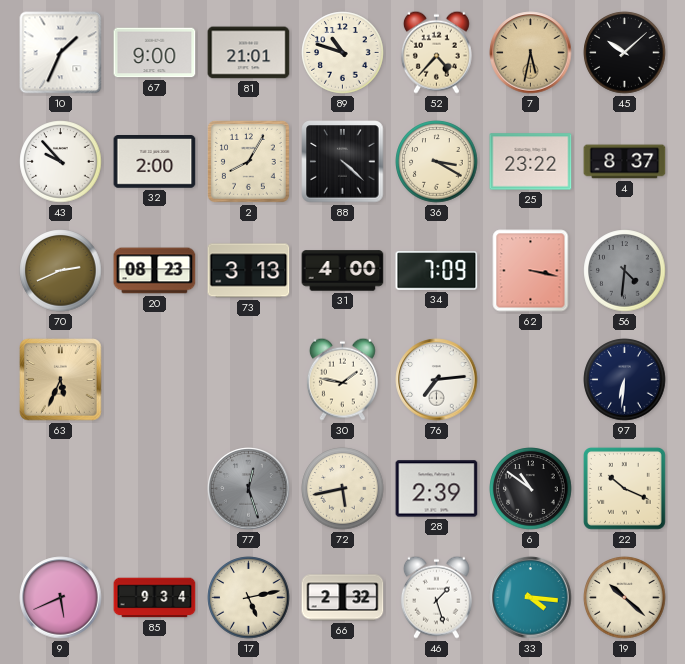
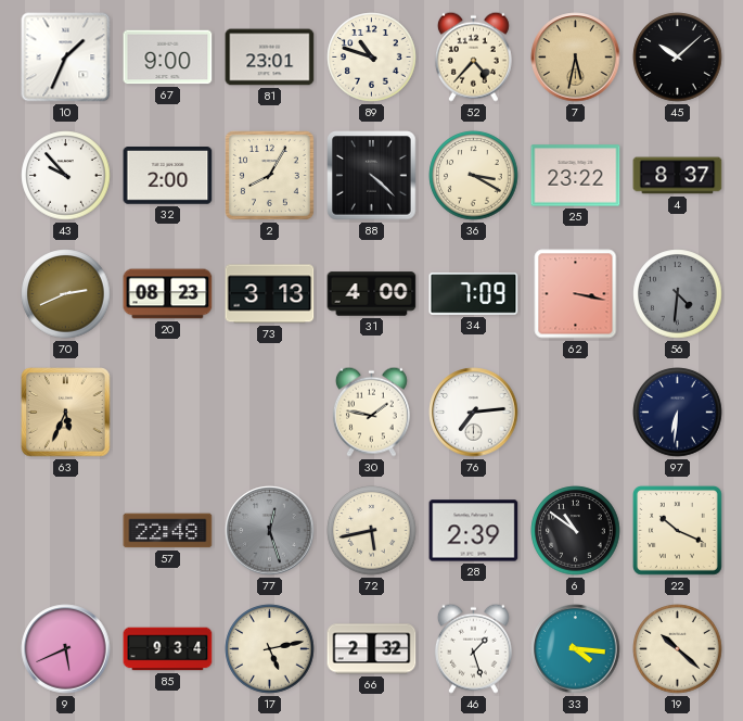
81: 21:01 -> 23:01
57: none -> 22:48
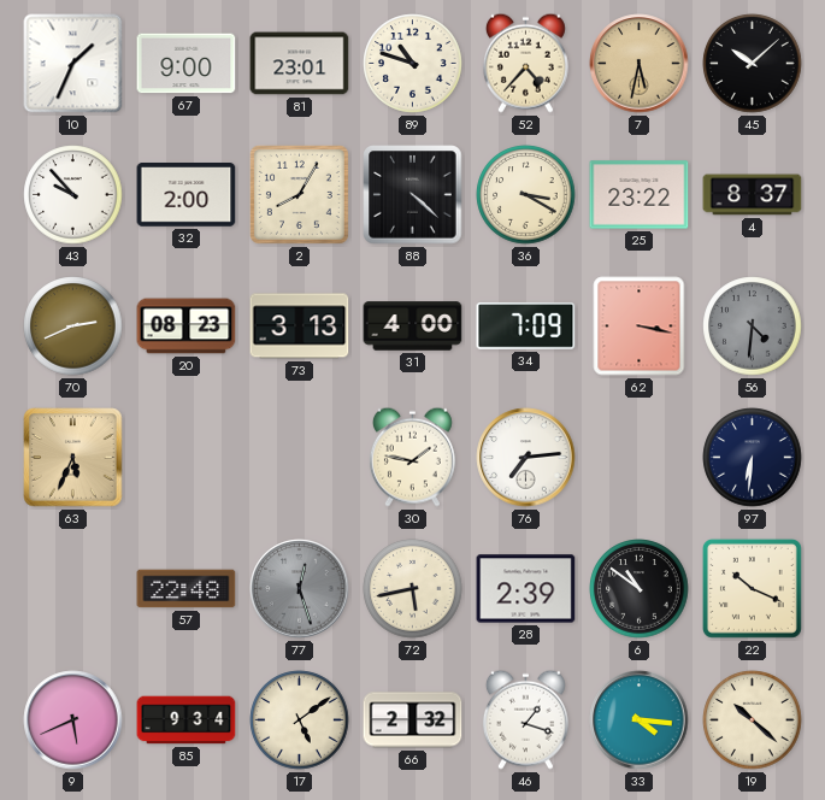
17: 5:13 -> 5:09
46: 1:27 -> 1:18
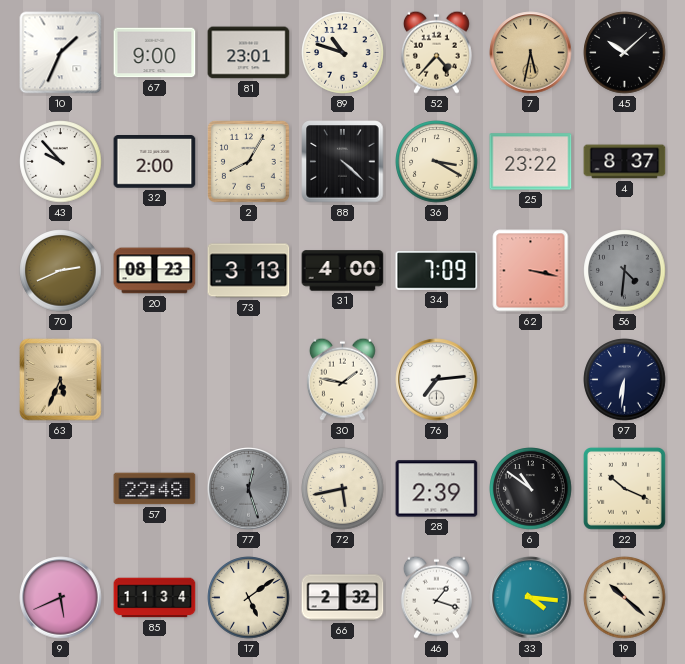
85: 9:34 -> 11:34
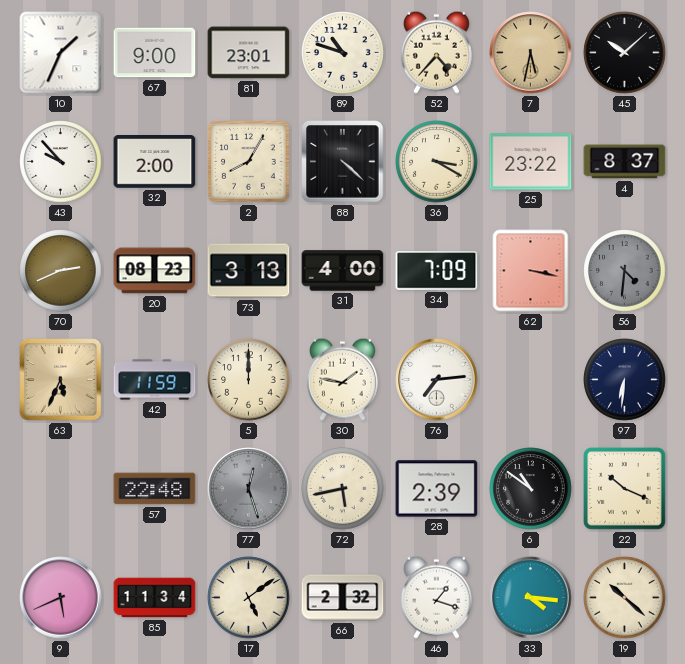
42: none -> 11:59
5: none -> 12:00
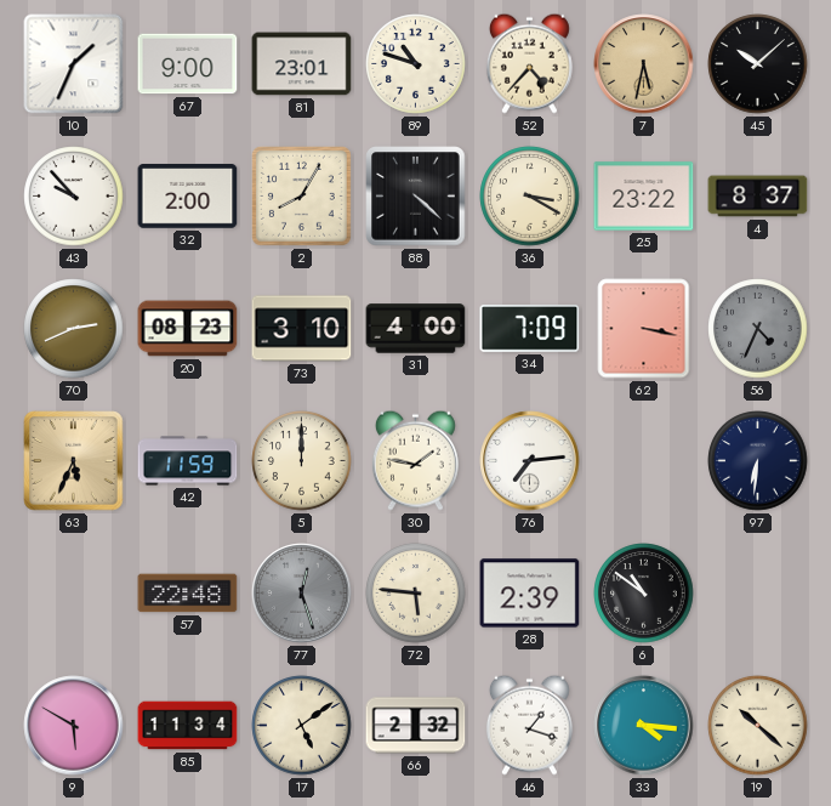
73: 3:13 -> 3:10
56: 4:31 -> 4:34
72: 5:43 -> 5:46
22: 10:19 -> none
9: 5:41 -> 5:50
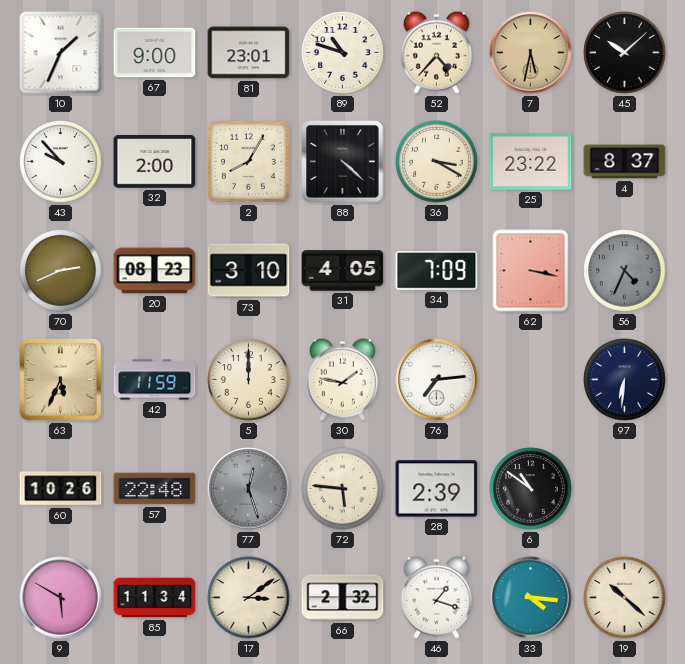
31: 4:00 -> 4:05
60: none -> 10:26
17: 5:09 -> 3:09
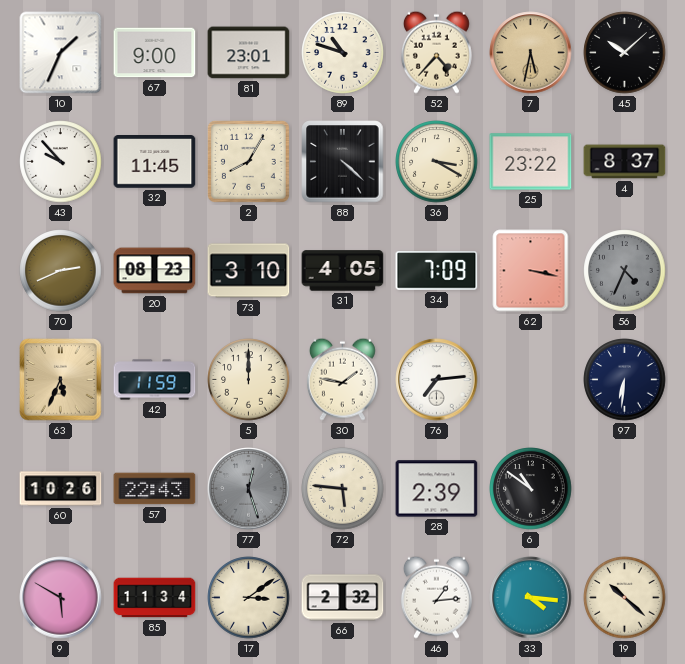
32: 2:00 -> 11:45
57: 22:48 -> 22:43
46: 1:18 -> 1:14
